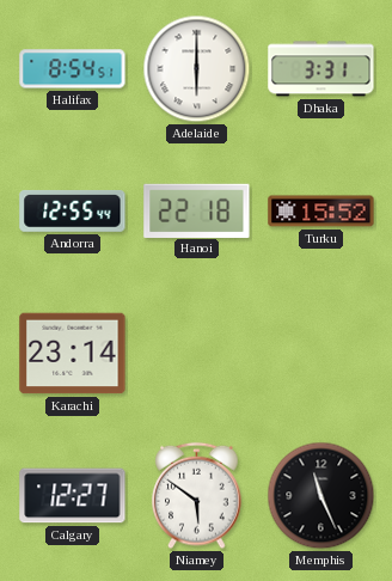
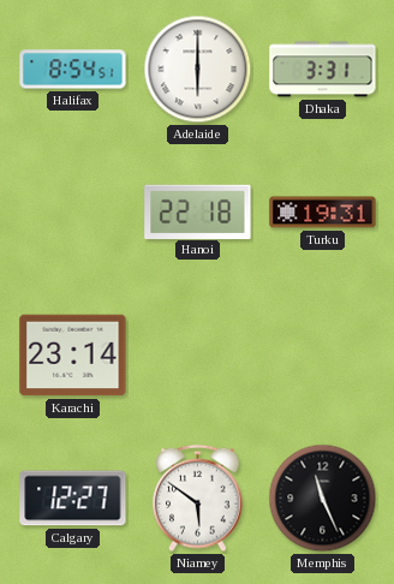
Andorra: 12:55 -> none
Turku: 15:52 -> 19:31
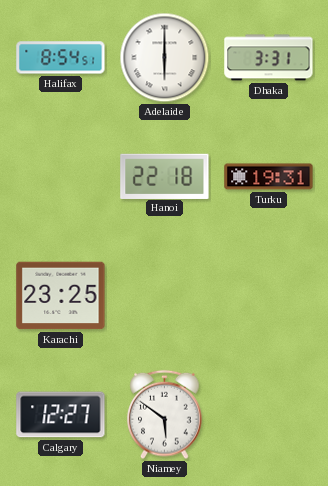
Karachi: 23:14 -> 23:25
Memphis: 11:26 -> none
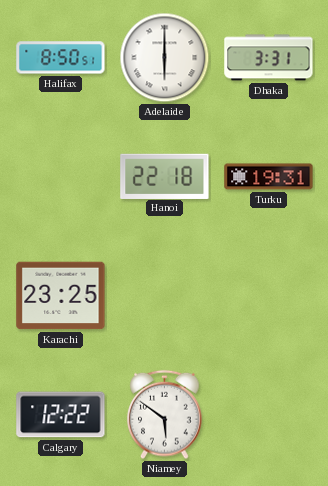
Halifax: 8:54 -> 8:50
Calgary: 12:27 -> 12:22
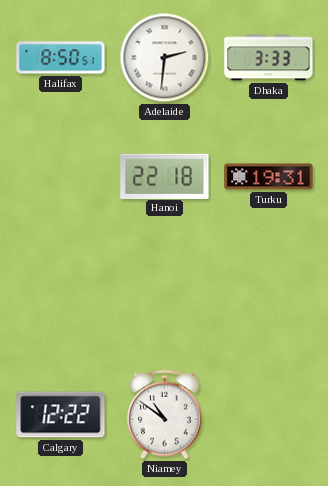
Adelaide: 6:00 -> 2:31
Dhaka: 3:31 -> 3:33
Karachi: 23:25 -> none
Niamey: 5:51 -> 10:51
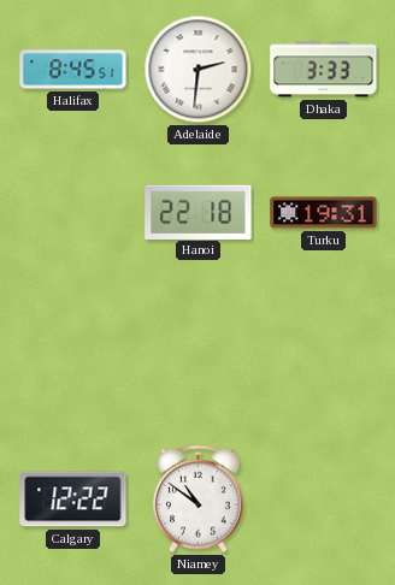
Halifax: 8:50 -> 8:45
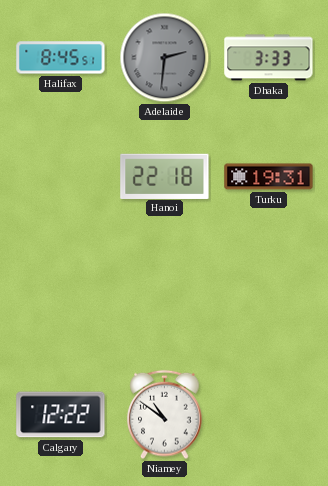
Adelaide dial: white -> grey
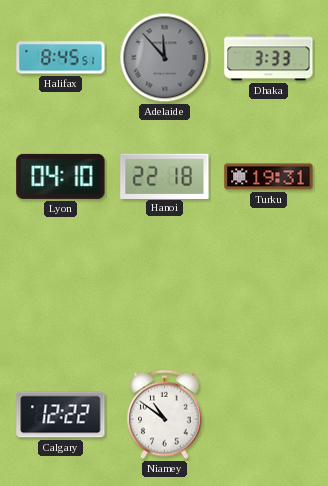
Adelaide: 2:31 -> 11:53
Lyon: none -> 04:10
